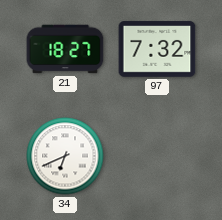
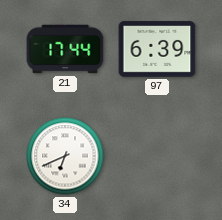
21: 18:27 -> 17:44
97: 7:32 -> 6:39
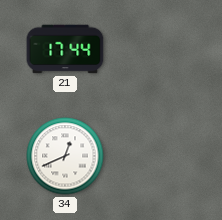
97: 6:39 -> none
34: 6:41 -> 12:41
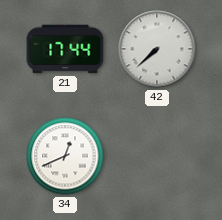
42: none -> 7:38
